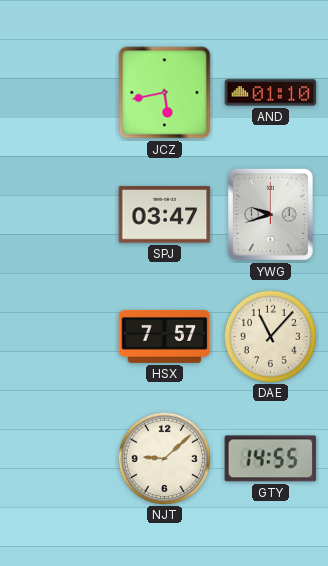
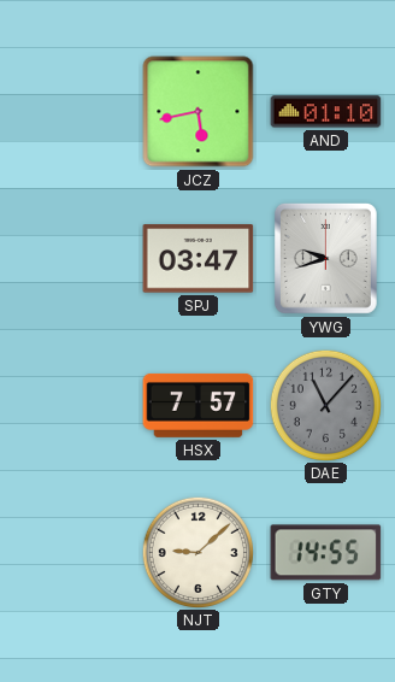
DAE dial: cream -> grey
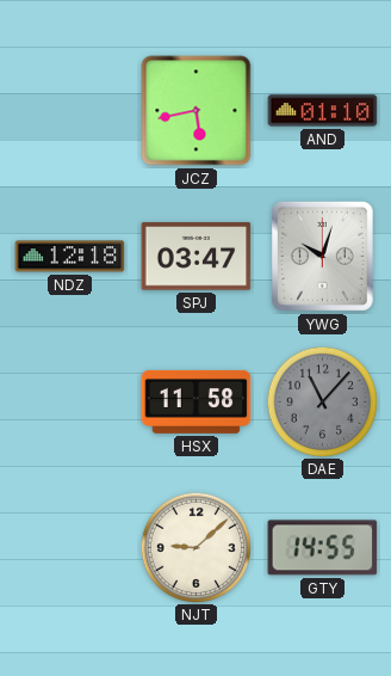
NDZ: none -> 12:18
YWG: 9:42 -> 10:03
HSX: 7:57 -> 11:58
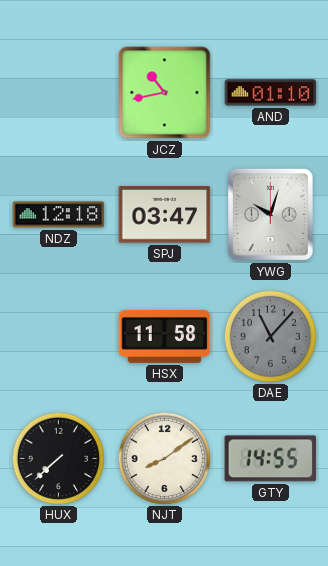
JCZ: 5:43 -> 10:43
HUX: none -> 7:38
NJT: 9:08 -> 8:09
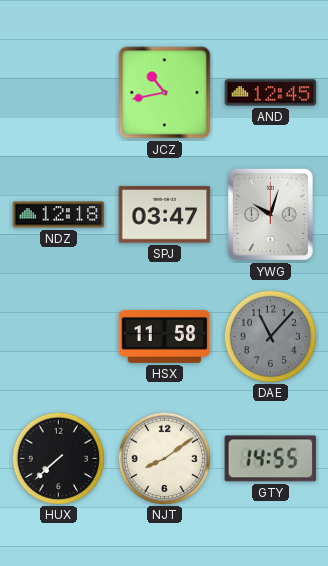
AND: 01:10 -> 12:45
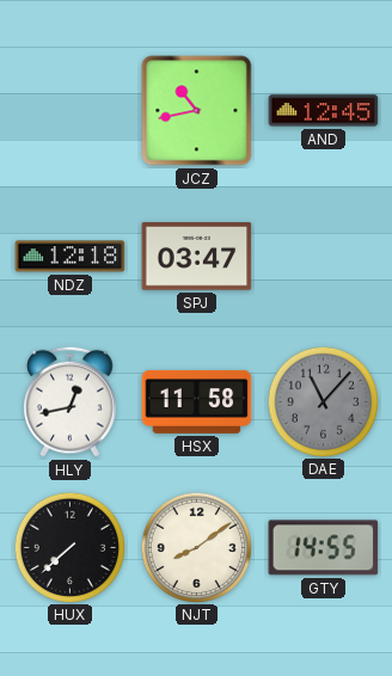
YWG: 10:03 -> none
HLY: none -> 12:43
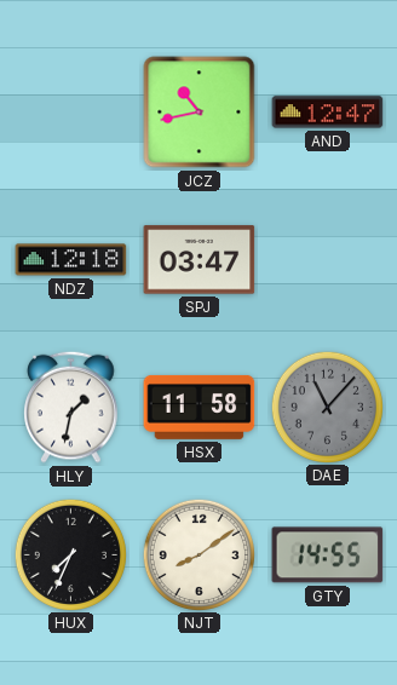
AND: 12:45 -> 12:47
HLY: 12:43 -> 1:32
HUX: 7:38 -> 7:34
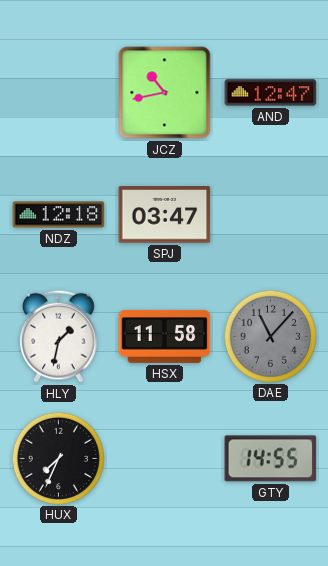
NJT: 8:09 -> none
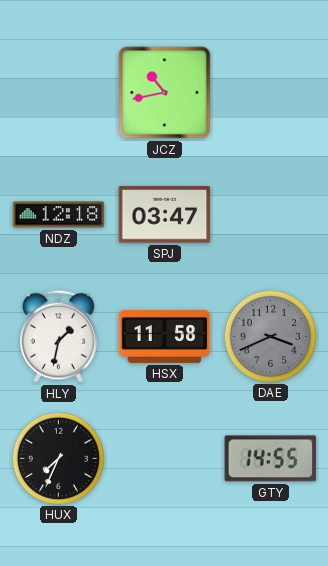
AND: 12:47 -> none
DAE: 11:07 -> 3:41
